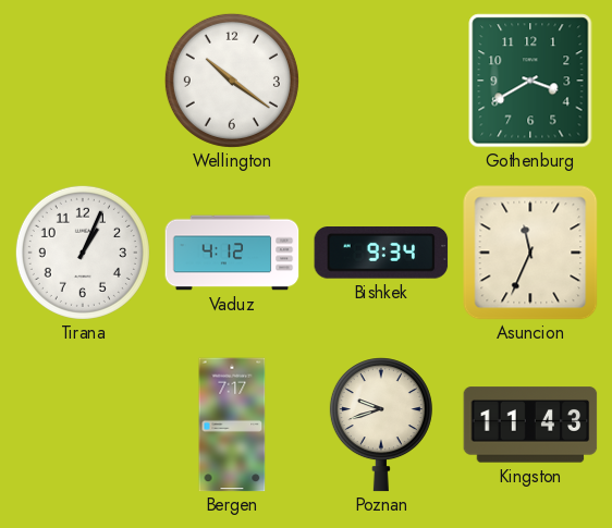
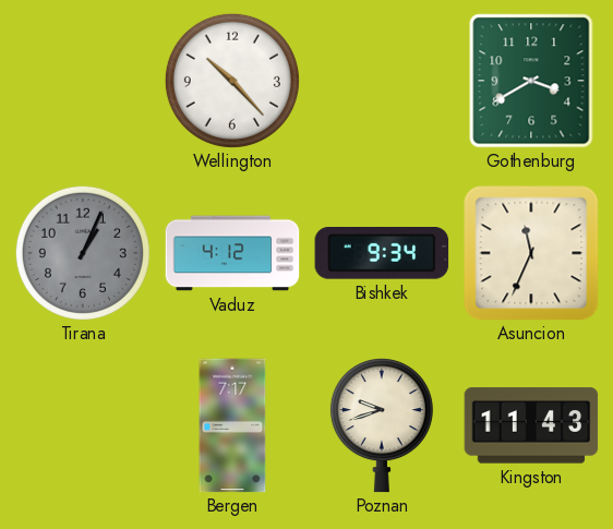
Wellington: 10:21 -> 10:23
Tirana dial: white -> grey
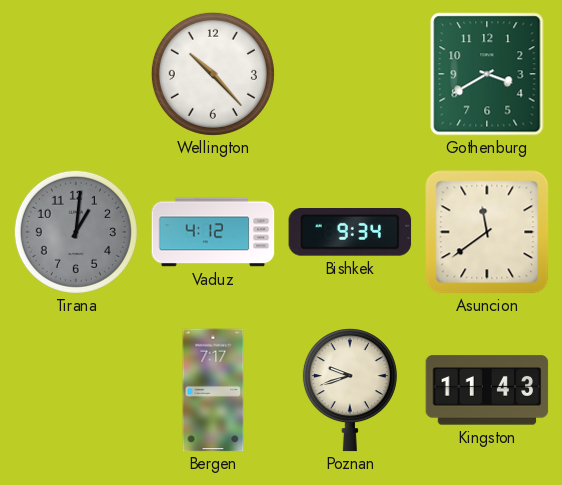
Tirana: 1:04 -> 1:01
Asuncion: 11:34 -> 11:39
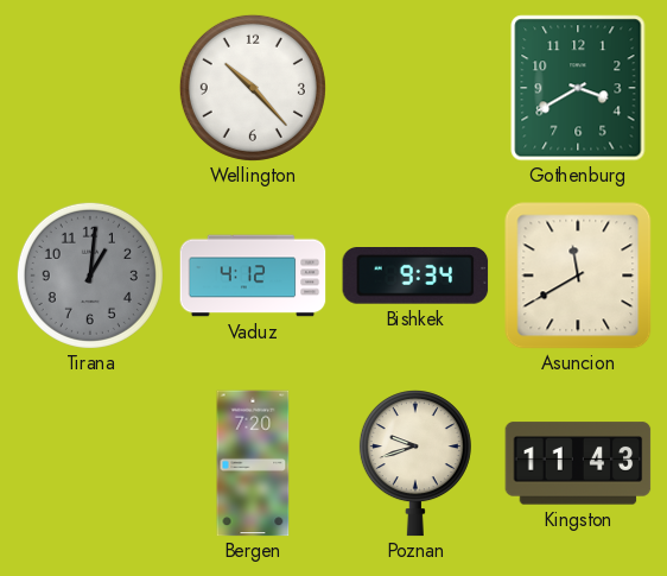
Asuncion: 11:39 -> 11:40
Bergen: 7:17 -> 7:20
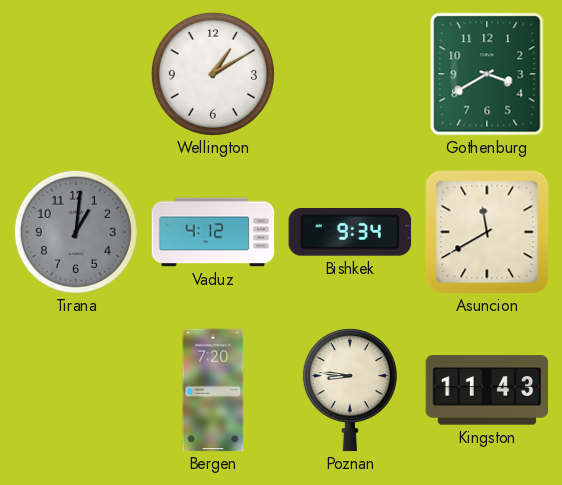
Wellington: 10:23 -> 1:10
Poznan: 9:42 -> 8:46
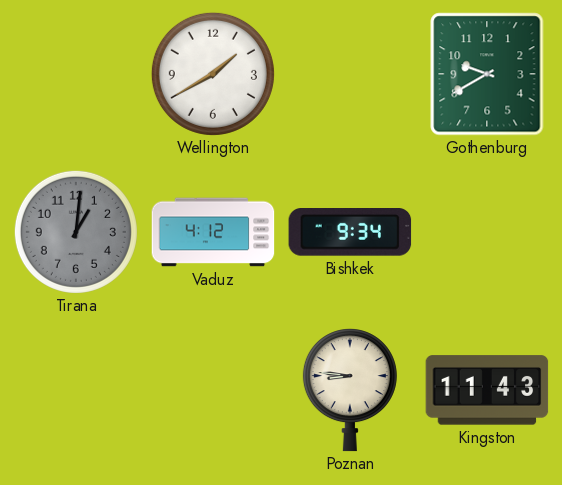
Wellington: 1:10 -> 1:40
Gothenburg: 3:40 -> 9:40
Asuncion: 11:40 -> none
Bergen: 7:20 -> none
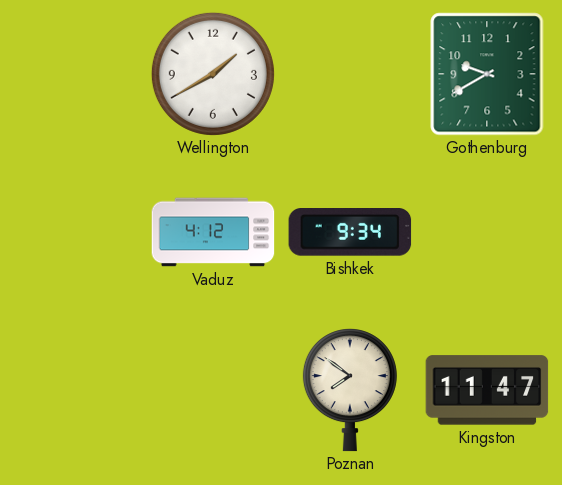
Tirana: 1:01 -> none
Poznan: 8:46 -> 7:51
Kingston: 11:43 -> 11:47
